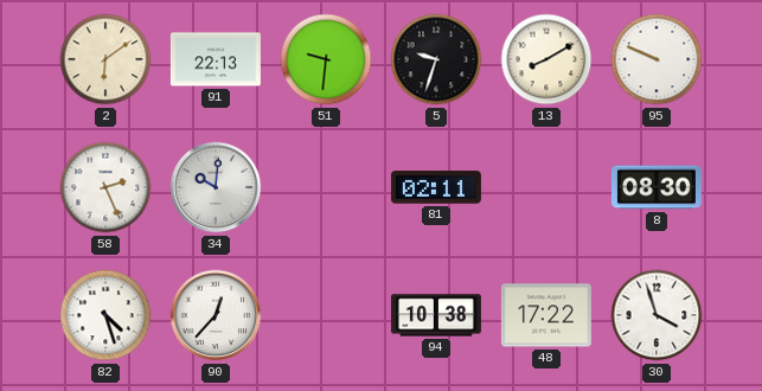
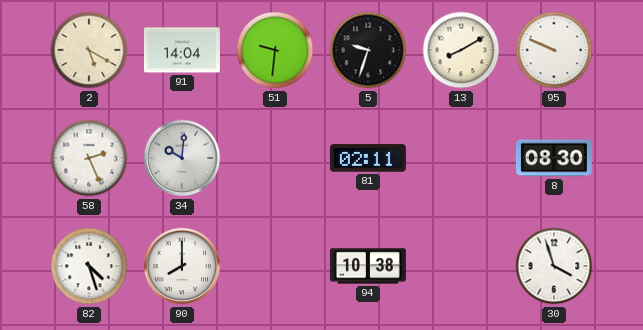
2: 6:09 -> 5:20
91: 22:13 -> 14:04
90: 12:37 -> 8:00
48: 17:22 -> none
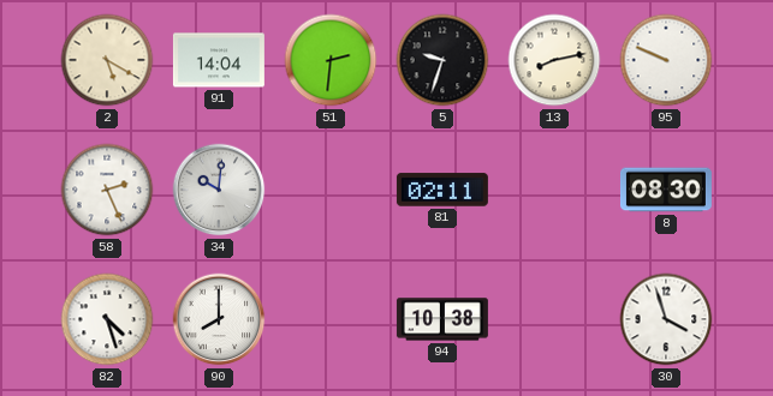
51: 9:31 -> 2:31
13: 8:10 -> 8:13
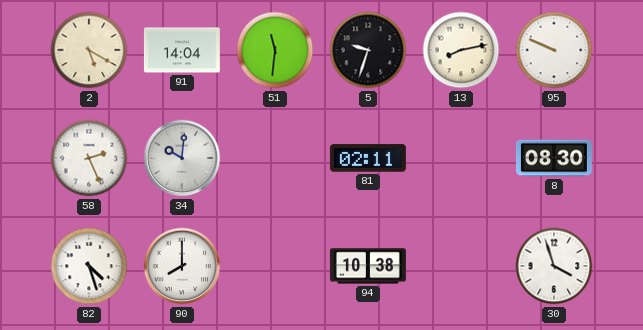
51: 2:31 -> 11:31
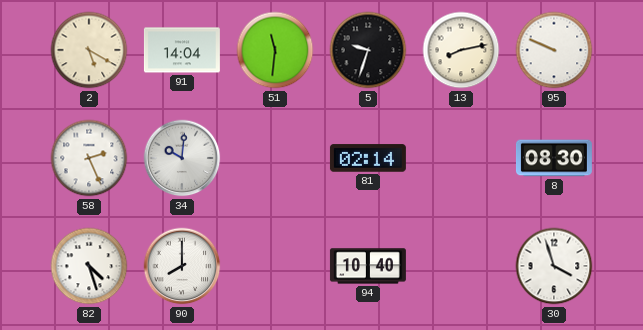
81: 02:11 -> 02:14
94: 10:38 -> 10:40
